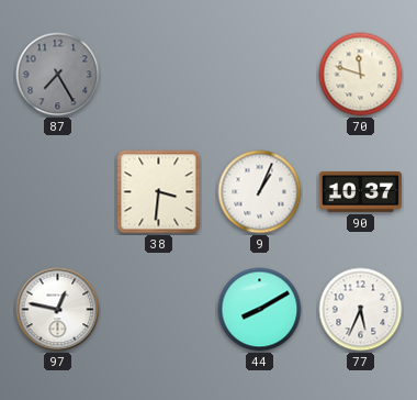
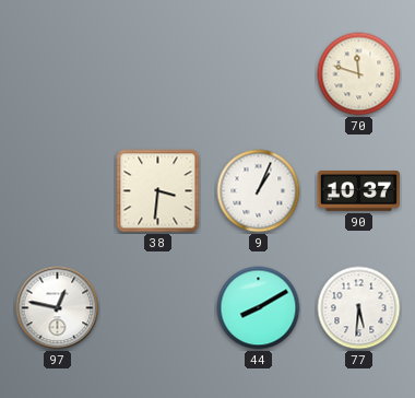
87: 7:25 -> none
77: 5:34 -> 5:31
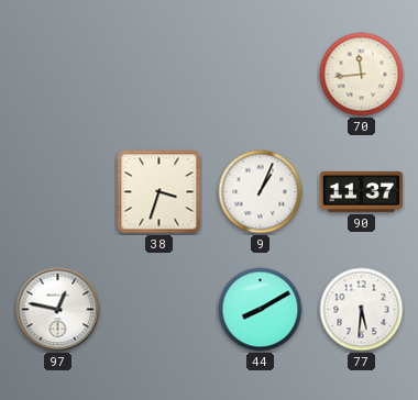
70: 11:48 -> 11:44
38: 3:31 -> 3:33
90: 10:37 -> 11:37
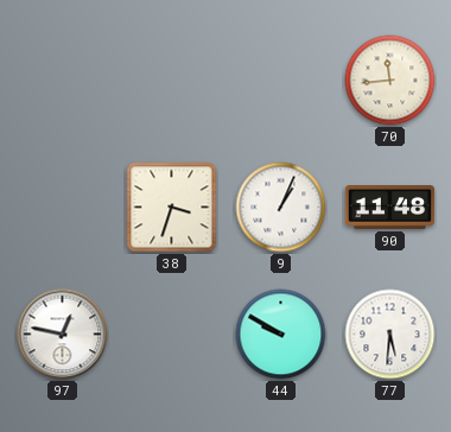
90: 11:37 -> 11:48
44: 8:10 -> 9:50
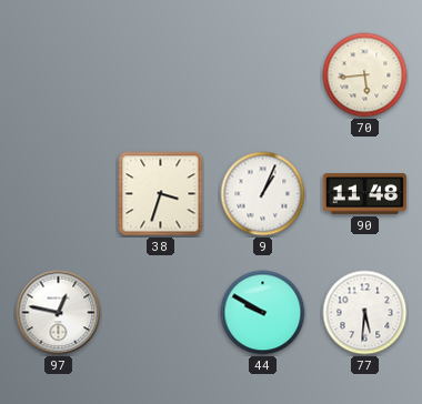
70: 11:44 -> 5:44
